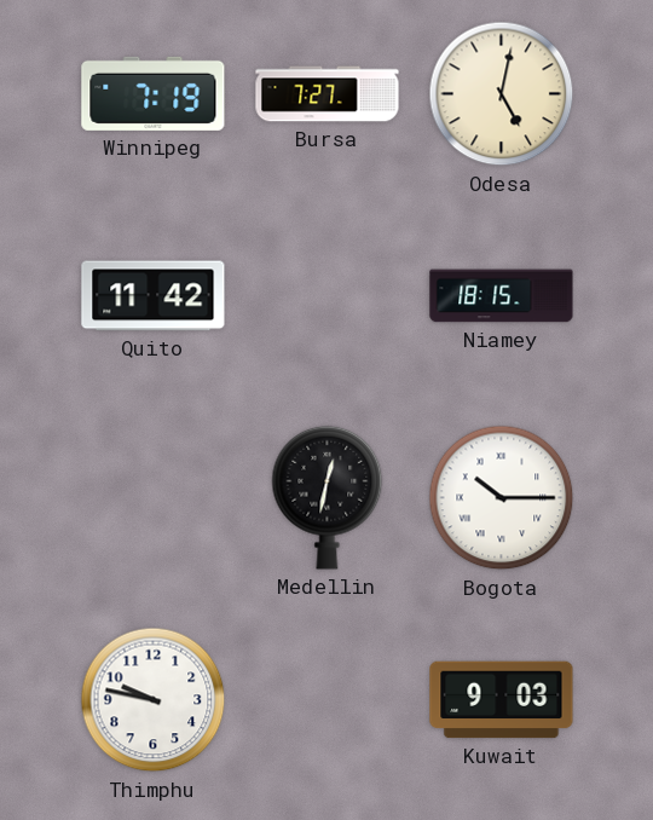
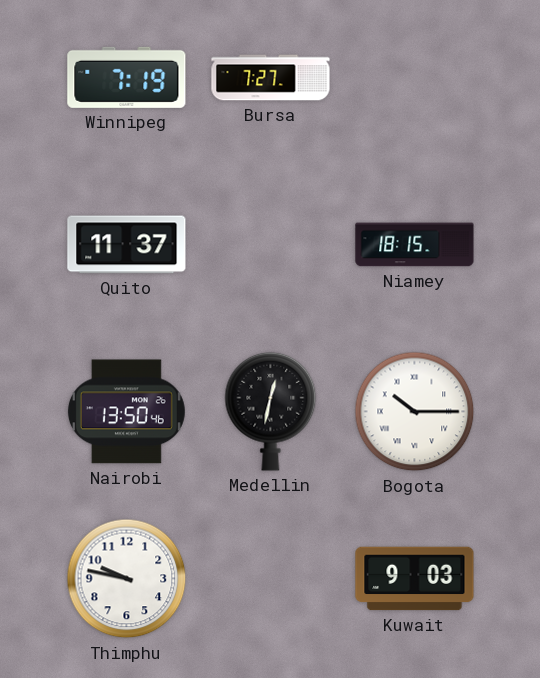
Odesa: 5:02 -> none
Quito: 11:42 -> 11:37
Nairobi: none -> 13:50
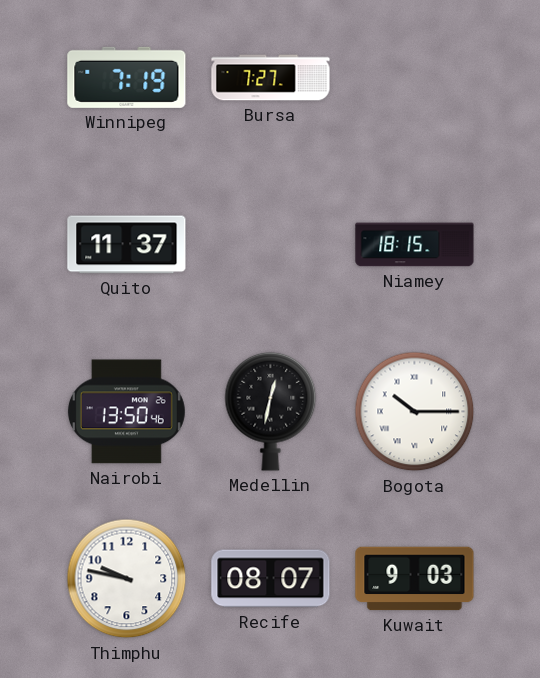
Recife: none -> 08:07
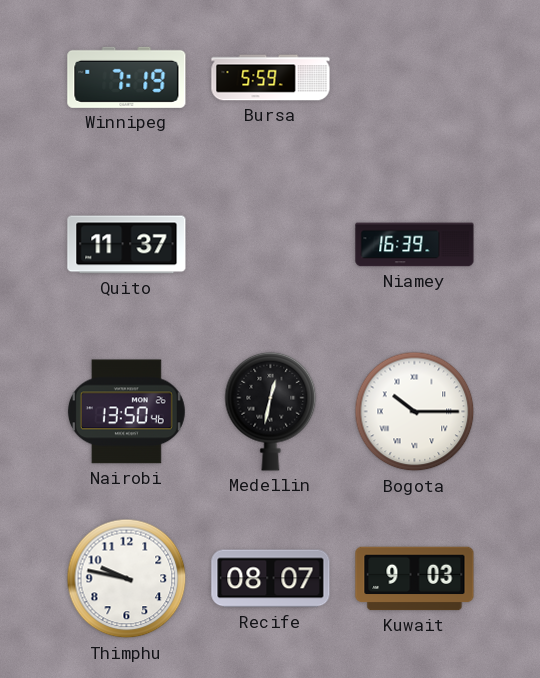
Bursa: 7:27 -> 5:59
Niamey: 18:15 -> 16:39
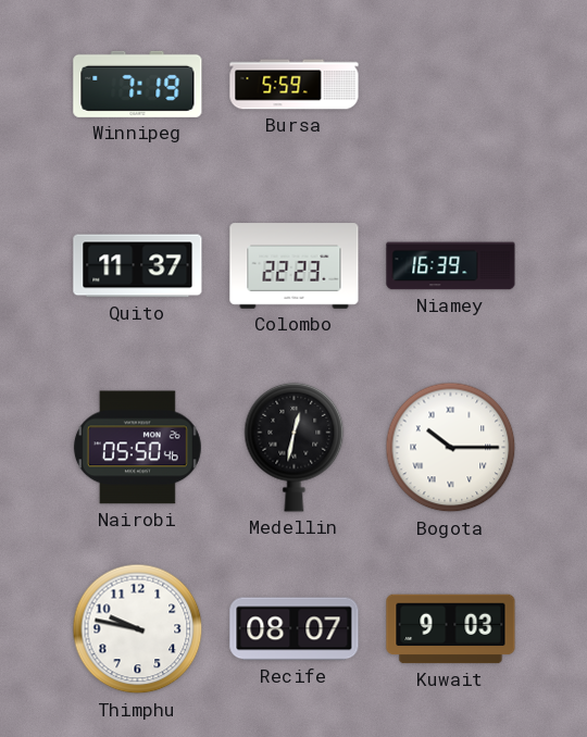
Colombo: none -> 22:23
Nairobi: 13:50 -> 05:50
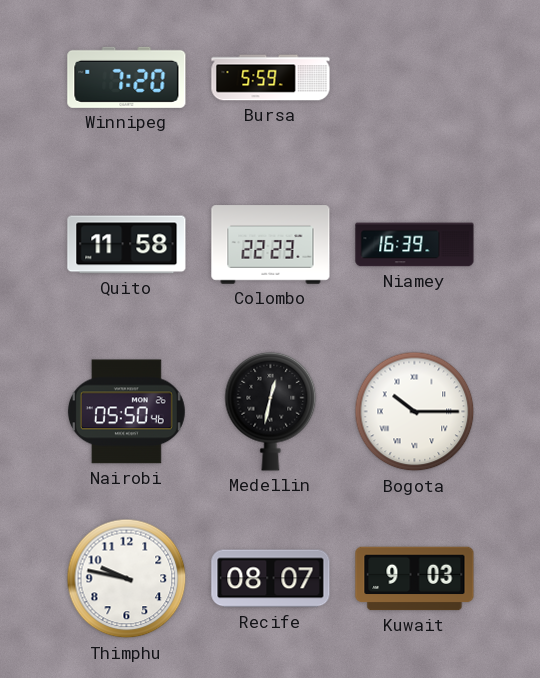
Winnipeg: 7:19 -> 7:20
Quito: 11:37 -> 11:58
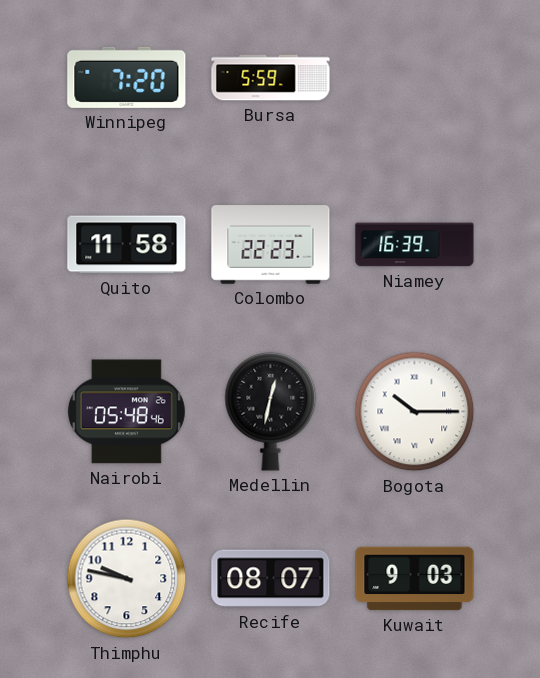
Nairobi: 05:50 -> 05:48
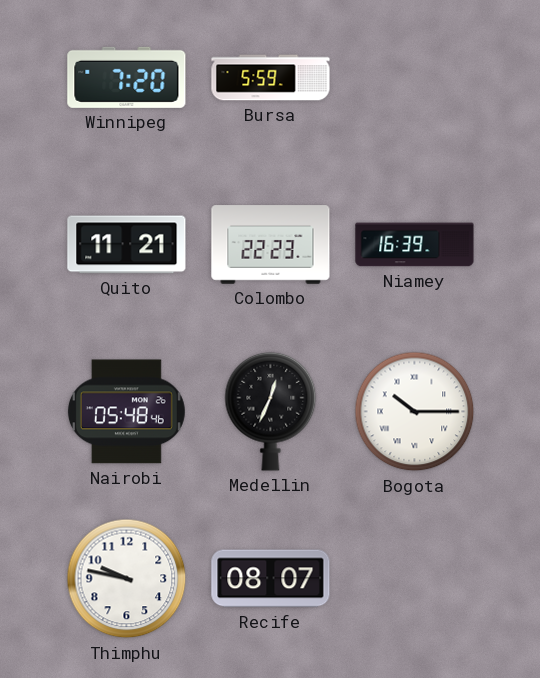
Quito: 11:58 -> 11:21
Medellin: 12:32 -> 12:34
Kuwait: 9:03 -> none
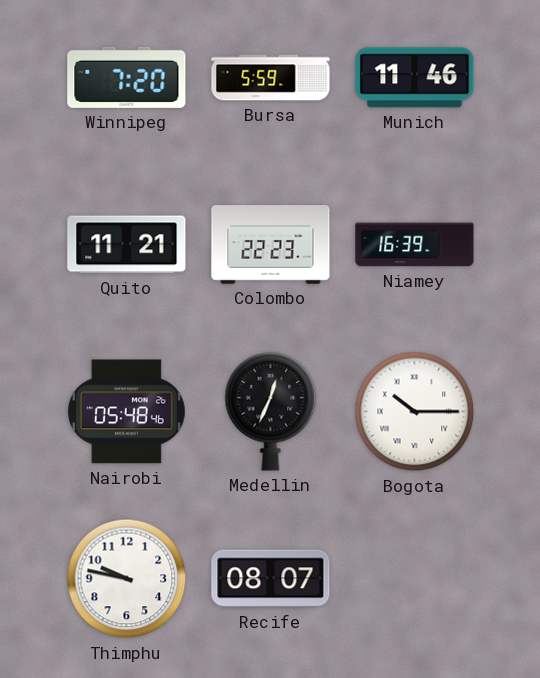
Munich: none -> 11:46
